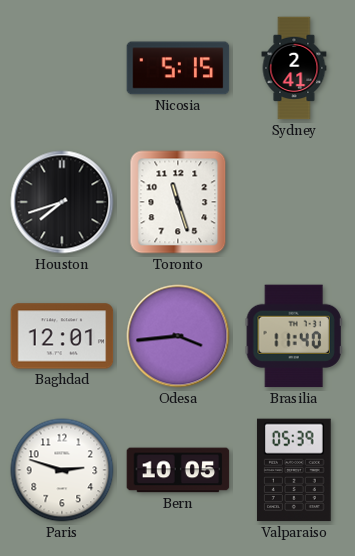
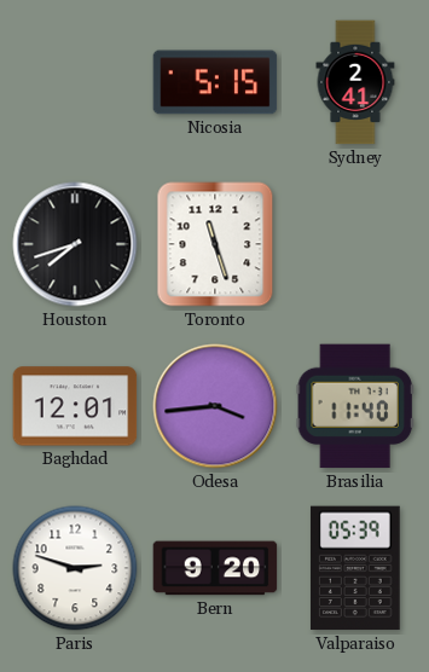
Bern: 10:05 -> 9:20
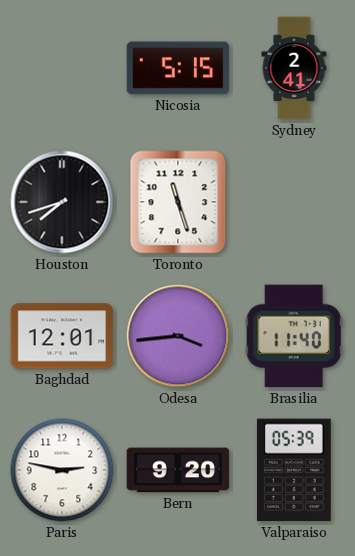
Paris: 2:48 -> 2:47
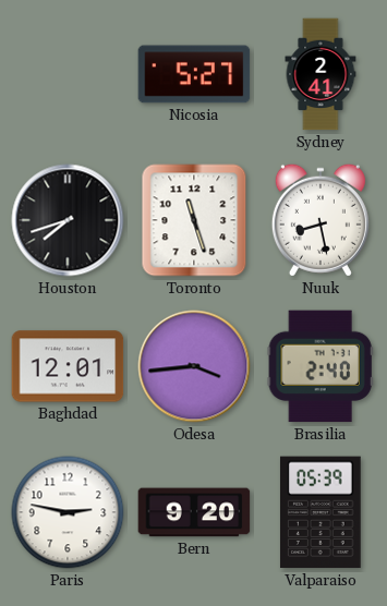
Nicosia: 5:15 -> 5:27
Nuuk: none -> 8:28
Brasilia: 11:40 -> 2:40
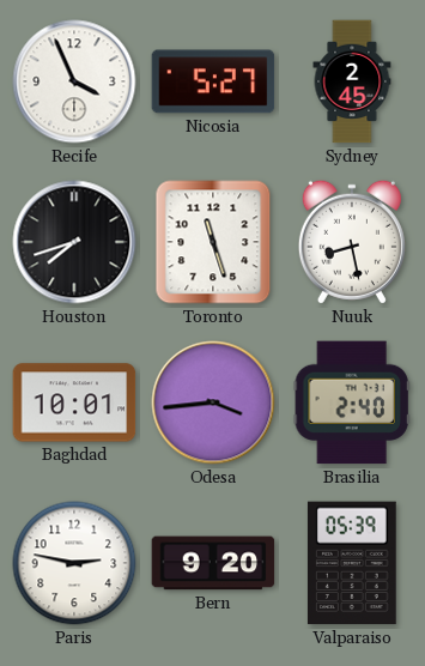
Recife: none -> 3:56
Sydney: 2:41 -> 2:45
Baghdad: 12:01 -> 10:01
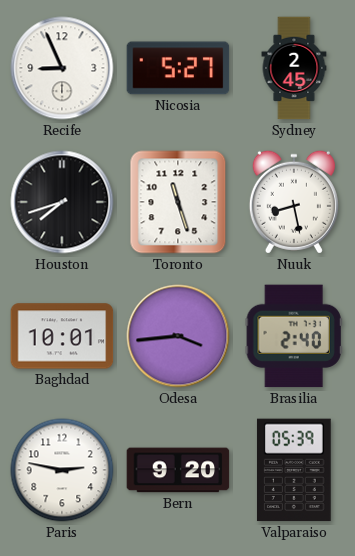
Recife: 3:56 -> 8:56
